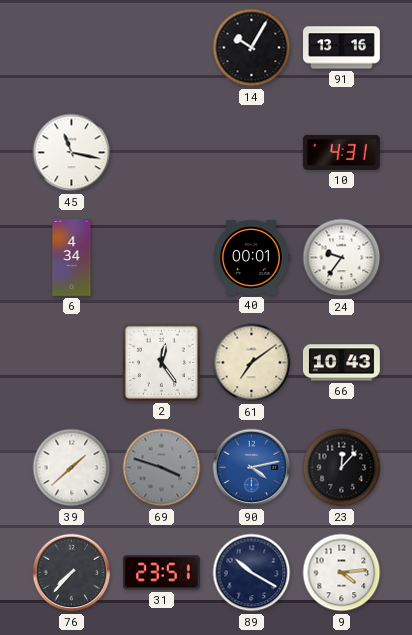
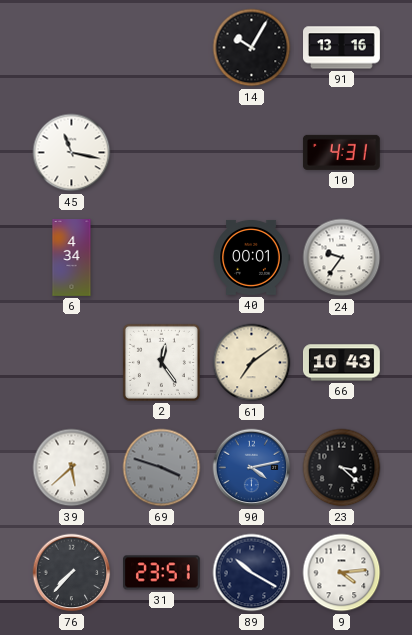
39: 1:38 -> 5:38
23: 12:07 -> 3:22
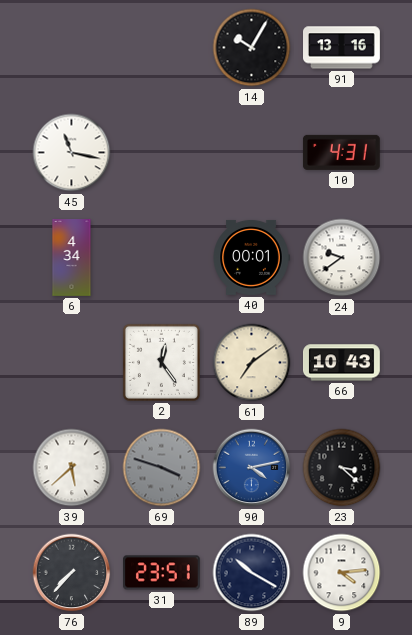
24: 9:36 -> 9:39
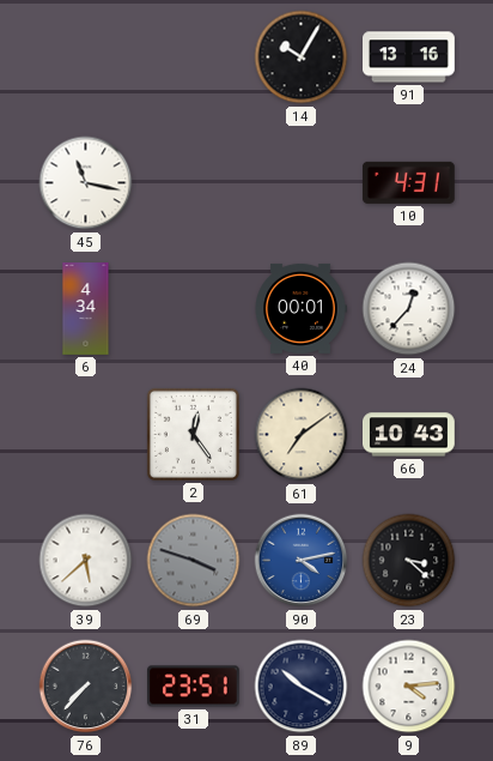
24: 9:39 -> 12:37
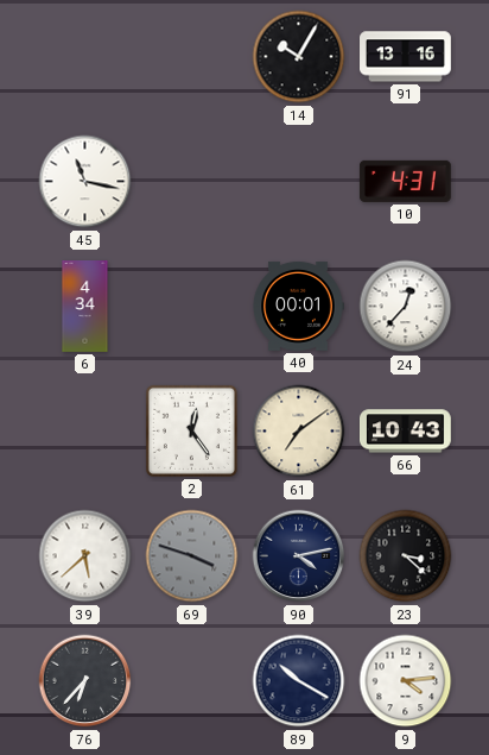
90 dial: blue -> navy
76: 7:37 -> 6:37
31: 23:51 -> none
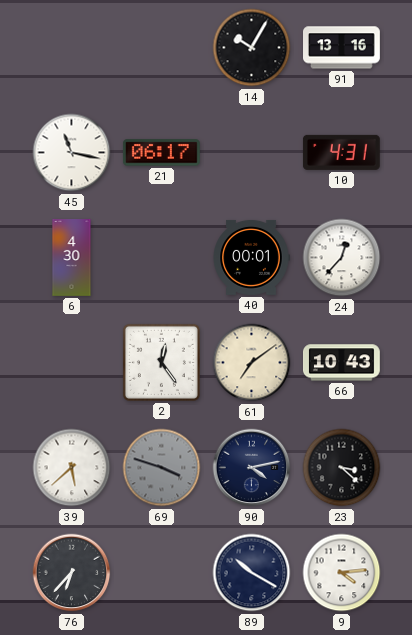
21: none -> 06:17
6: 4:34 -> 4:30
